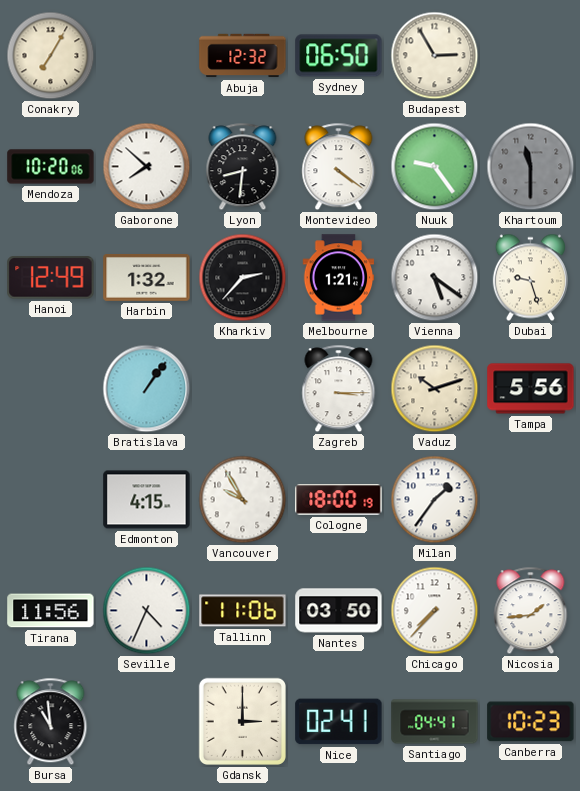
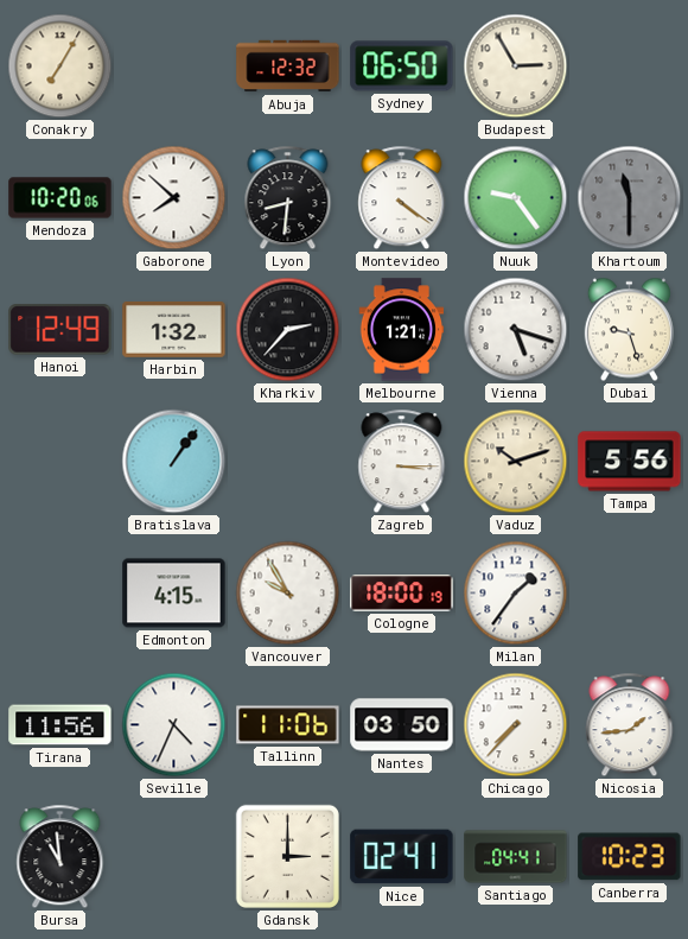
Vienna: 5:21 -> 5:18
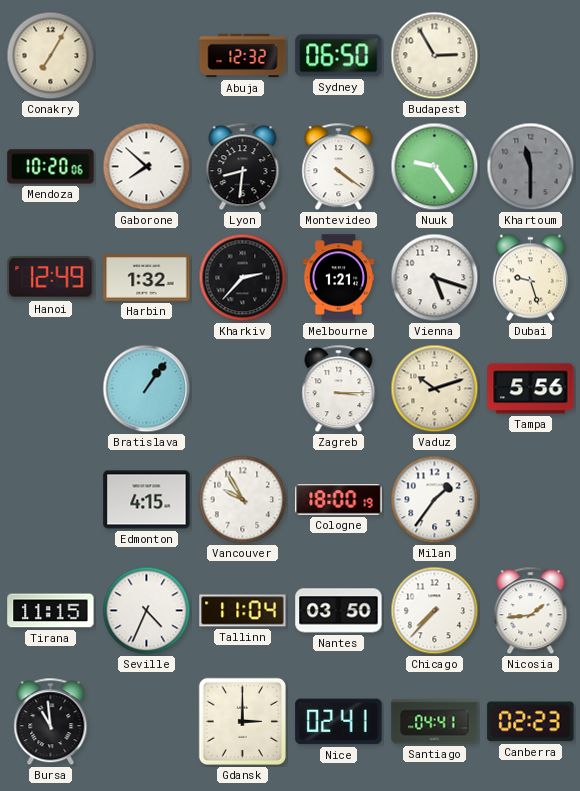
Tirana: 11:56 -> 11:15
Tallinn: 11:06 -> 11:04
Canberra: 10:23 -> 02:23
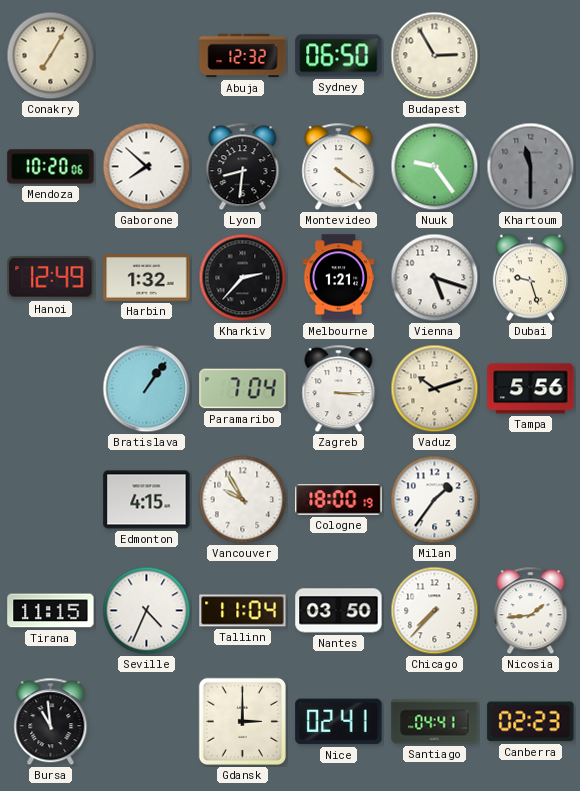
Paramaribo: none -> 7:04
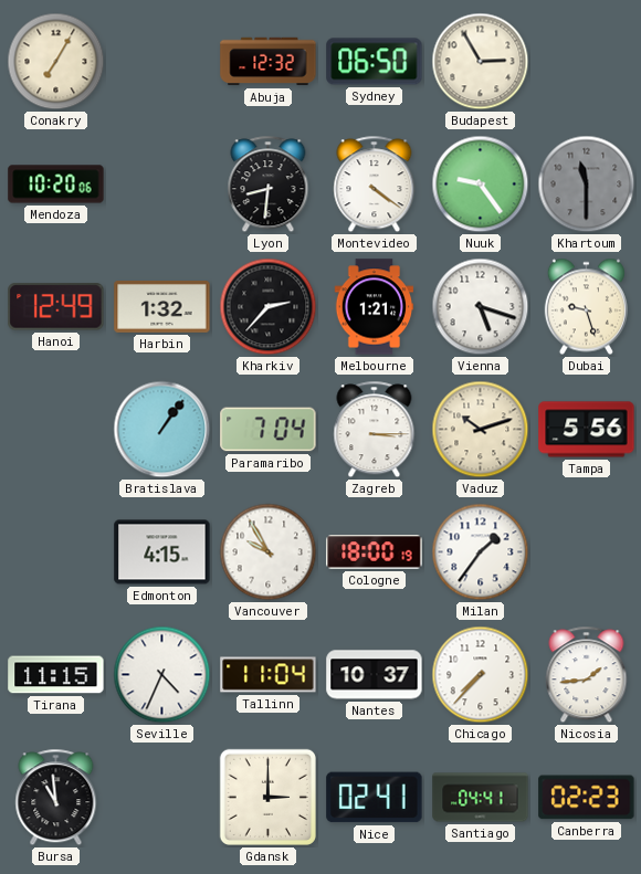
Gaborone: 7:52 -> none
Nantes: 03:50 -> 10:37
